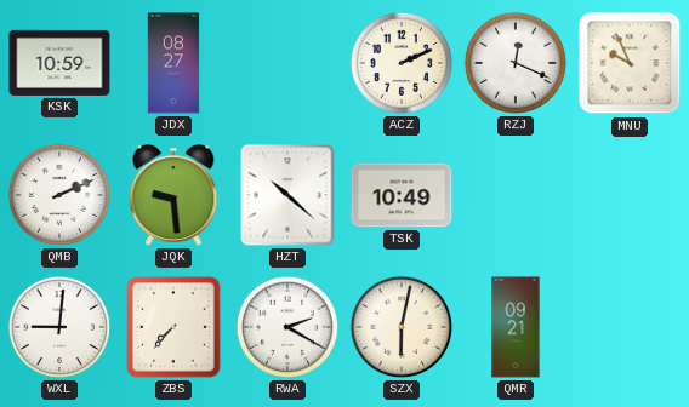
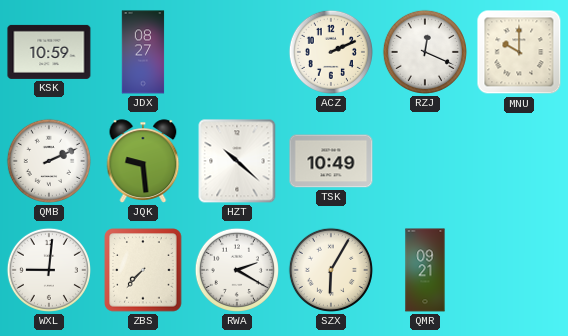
MNU: 9:56 -> 10:00
SZX: 6:02 -> 6:05
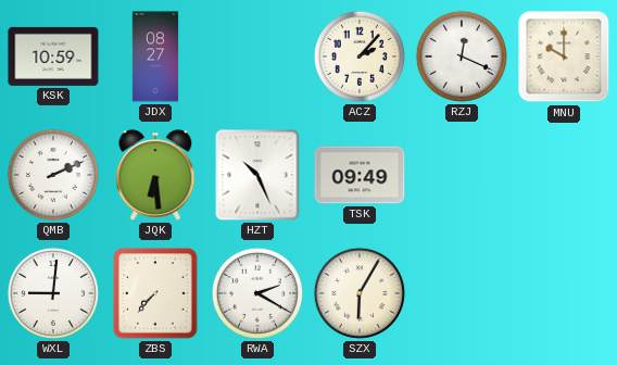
ACZ: 2:11 -> 2:07
JQK: 9:29 -> 6:29
HZT: 10:22 -> 10:26
TSK: 10:49 -> 09:49
QMR: 09:21 -> none
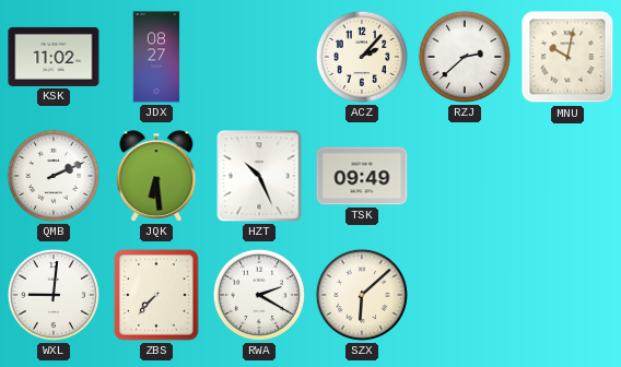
KSK: 10:59 -> 11:02
RZJ: 12:19 -> 2:38
MNU: 10:00 -> 10:02
SZX: 6:05 -> 6:08
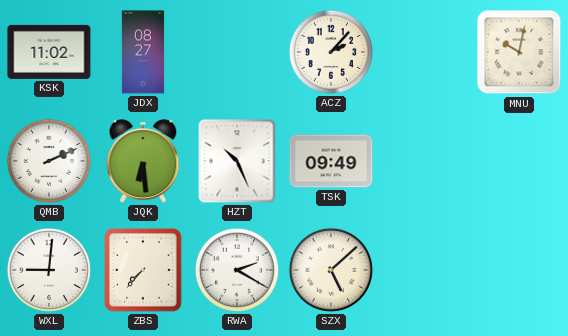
RZJ: 2:38 -> none
SZX: 6:08 -> 5:08
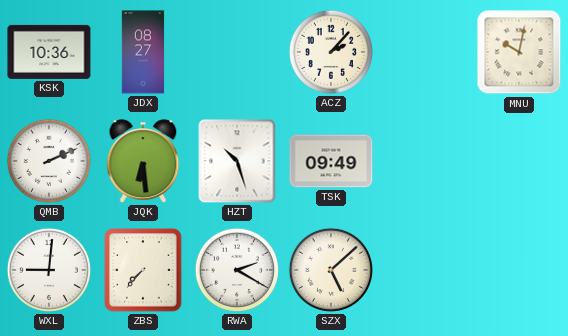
KSK: 11:02 -> 10:36
HZT: 10:26 -> 10:27
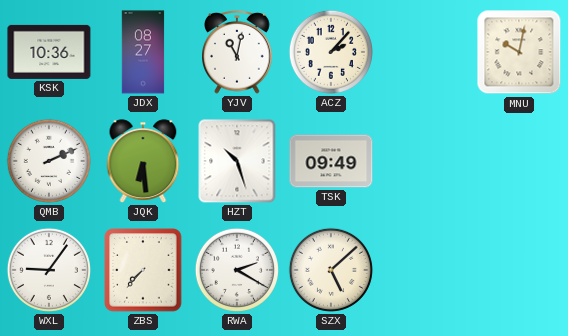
YJV: none -> 11:02
WXL: 9:01 -> 9:06
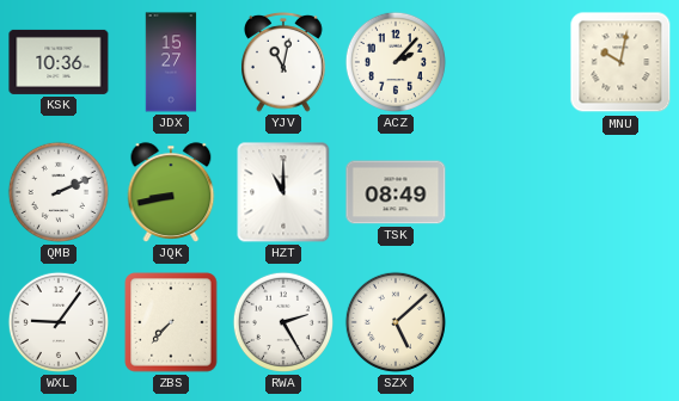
JDX: 08:27 -> 15:27
JQK: 6:29 -> 8:43
HZT: 10:27 -> 11:00
TSK: 09:49 -> 08:49
RWA: 2:20 -> 2:25
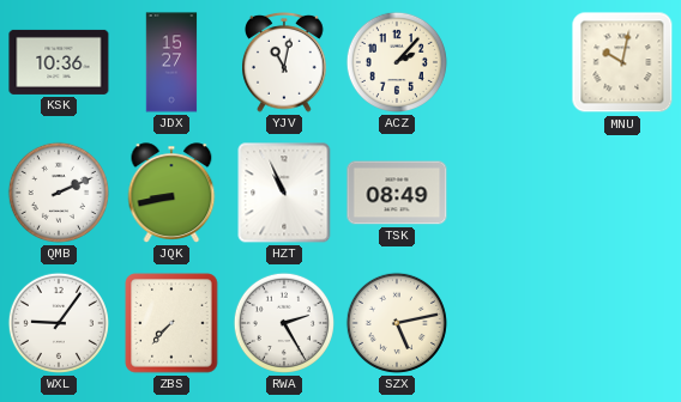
HZT: 11:00 -> 10:56
SZX: 5:08 -> 5:13
